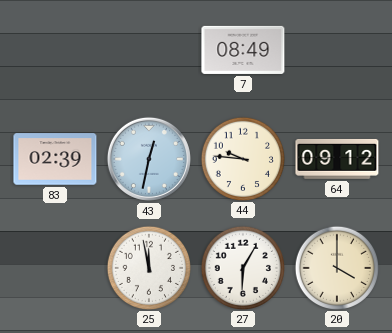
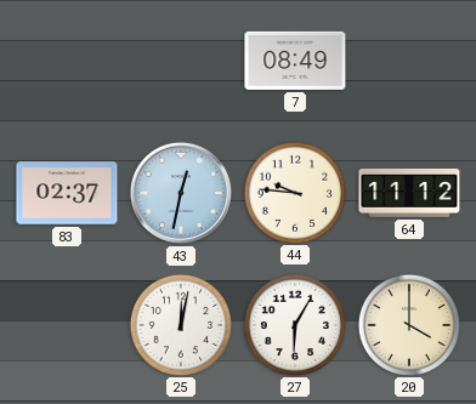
83: 02:39 -> 02:37
64: 09:12 -> 11:12
25: 11:58 -> 12:02
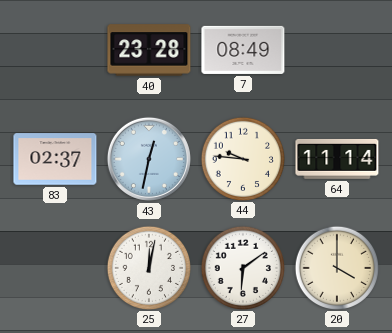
40: none -> 23:28
64: 11:12 -> 11:14
27: 6:05 -> 6:09
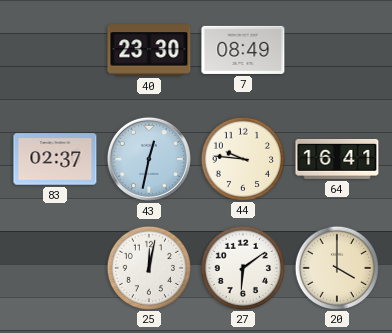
40: 23:28 -> 23:30
64: 11:14 -> 16:41
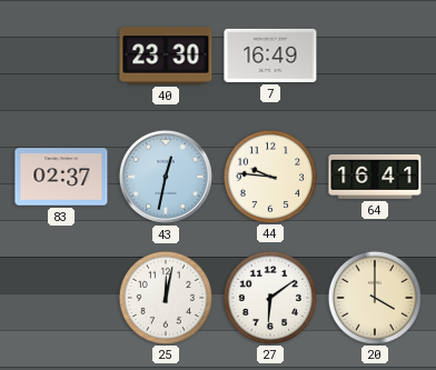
7: 08:49 -> 16:49
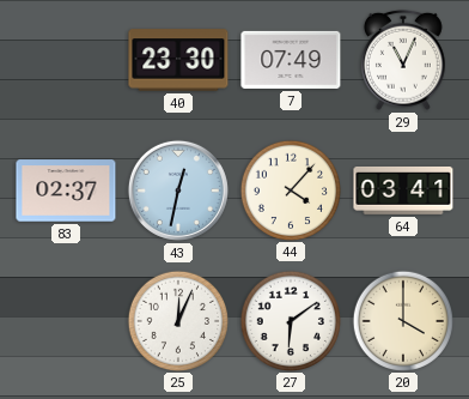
7: 16:49 -> 07:49
29: none -> 11:04
44: 9:46 -> 4:07
64: 16:41 -> 03:41
25: 12:02 -> 12:04
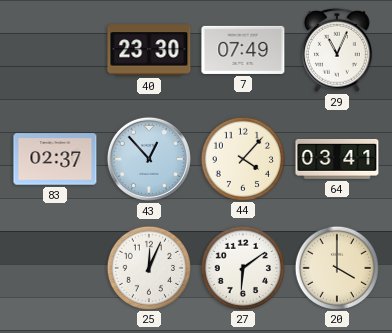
43: 12:32 -> 12:53
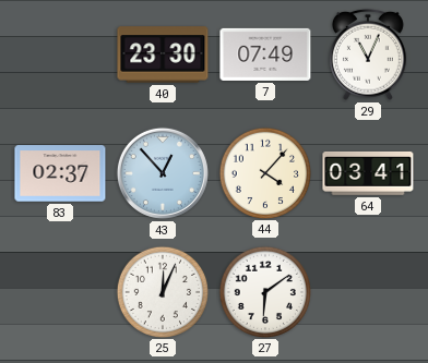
20: 4:00 -> none
